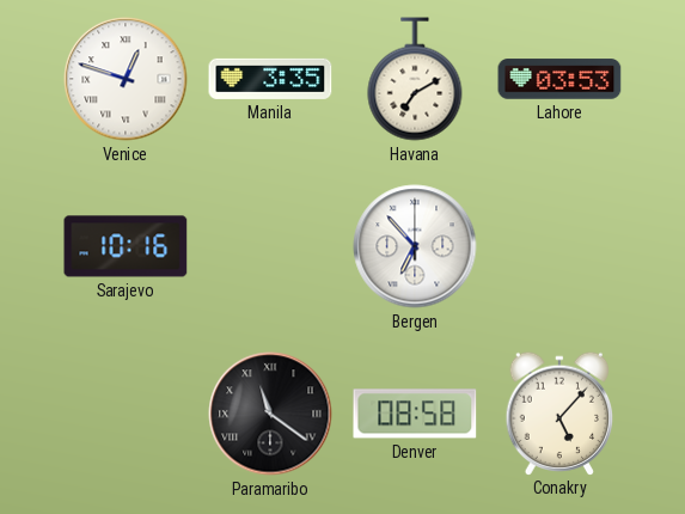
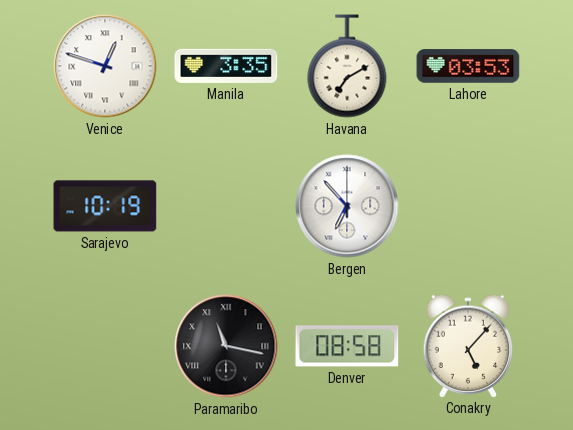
Sarajevo: 10:16 -> 10:19
Paramaribo: 11:21 -> 11:17
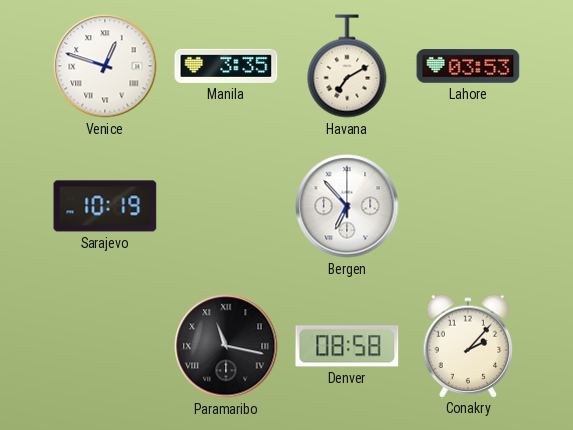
Conakry: 5:07 -> 2:07
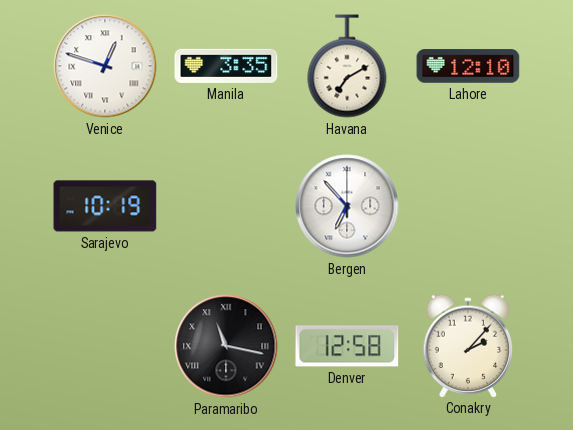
Lahore: 03:53 -> 12:10
Denver: 08:58 -> 12:58
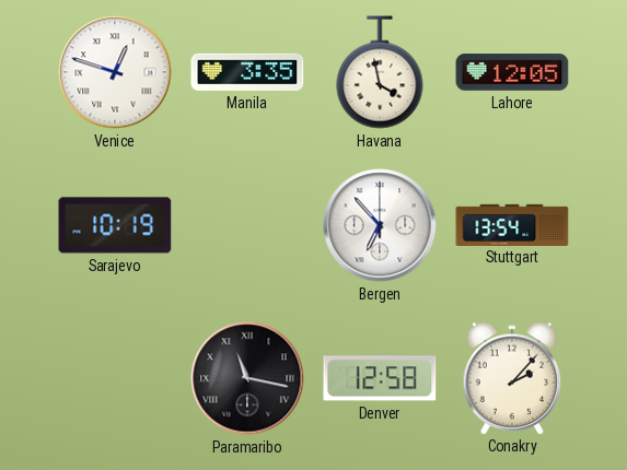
Havana: 7:10 -> 3:58
Lahore: 12:10 -> 12:05
Stuttgart: none -> 13:54
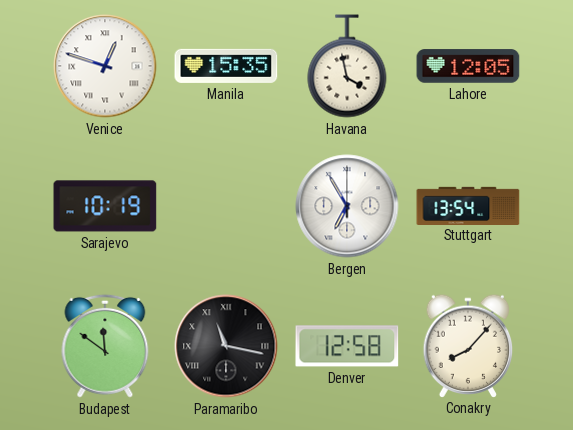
Manila: 3:35 -> 15:35
Bergen: 6:53 -> 6:55
Budapest: none -> 11:51
Conakry: 2:07 -> 8:07
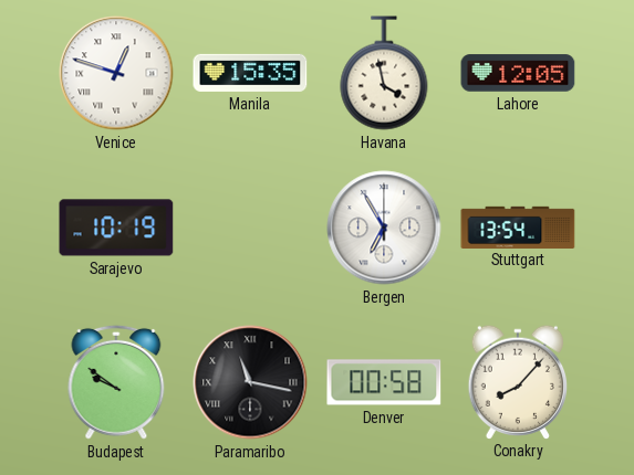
Budapest: 11:51 -> 9:51
Denver: 12:58 -> 00:58
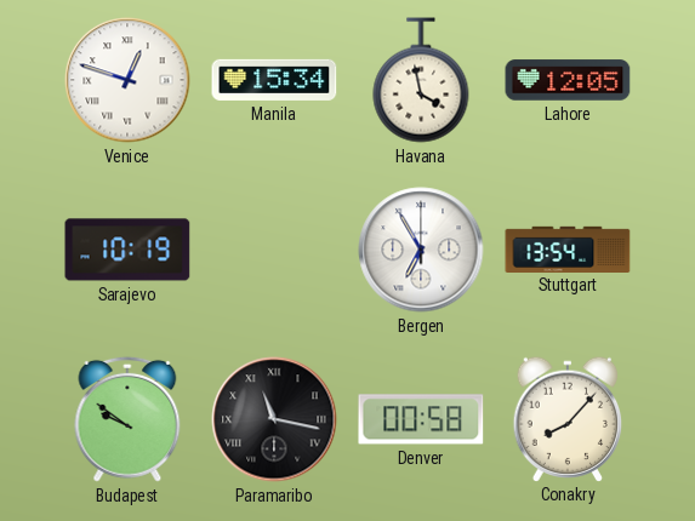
Manila: 15:35 -> 15:34
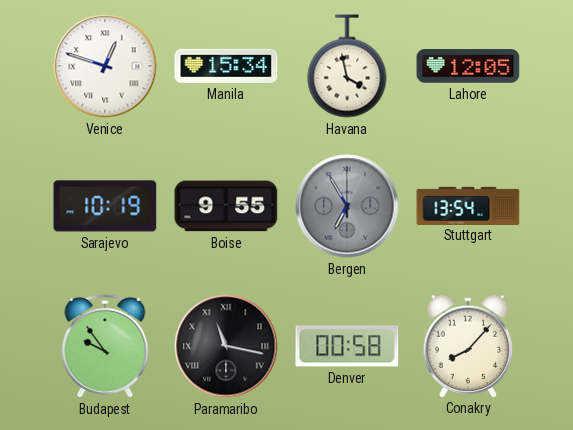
Boise: none -> 9:55
Bergen dial: white -> grey
Budapest: 9:51 -> 9:54
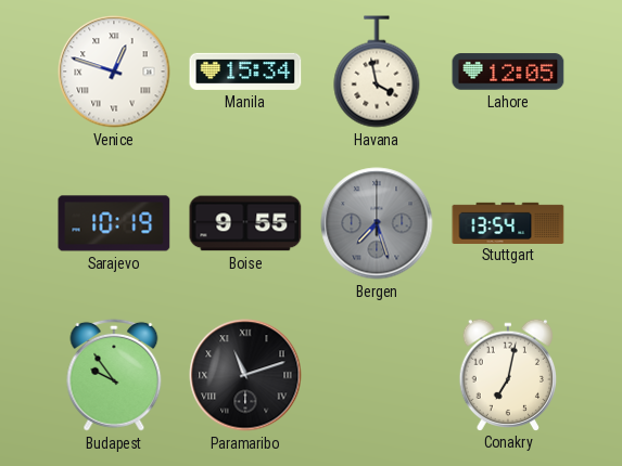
Bergen: 6:55 -> 7:27
Paramaribo: 11:17 -> 11:12
Denver: 00:58 -> none
Conakry: 8:07 -> 7:02
